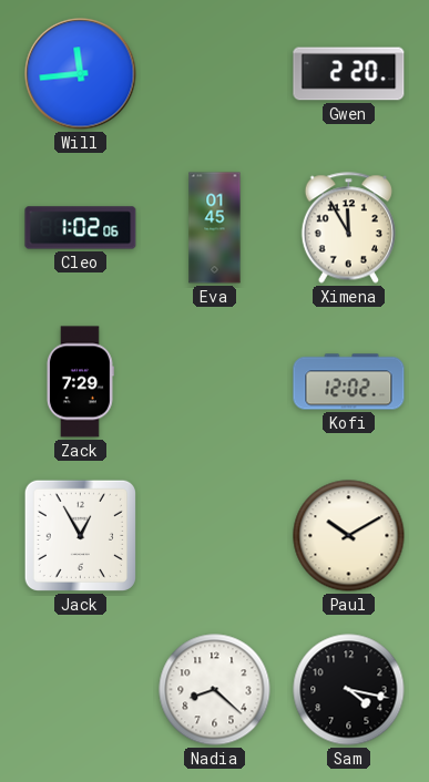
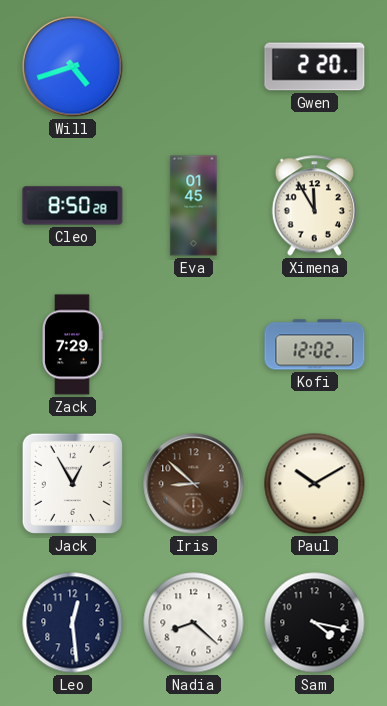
Will: 11:44 -> 4:42
Cleo: 1:02 -> 8:50
Iris: none -> 8:52
Leo: none -> 12:29
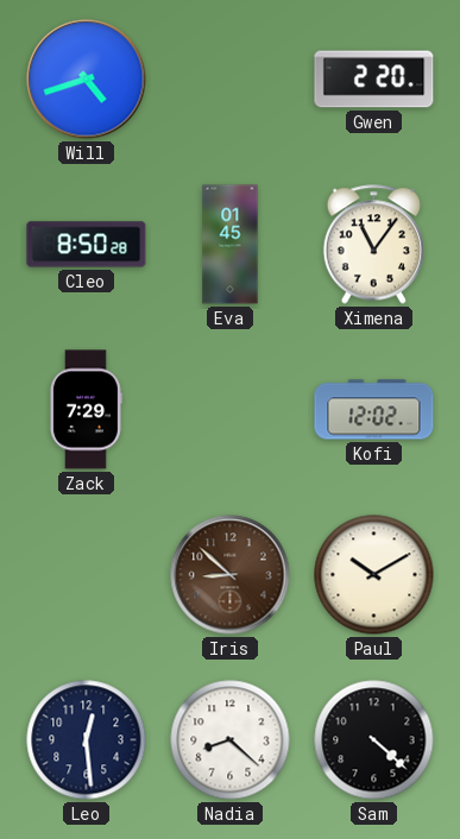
Ximena: 11:55 -> 11:06
Jack: 12:55 -> none
Sam: 4:17 -> 4:22
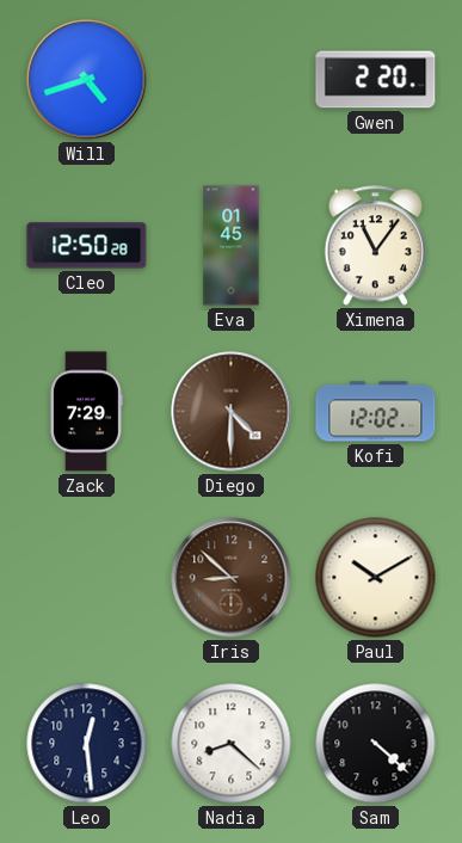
Cleo: 8:50 -> 12:50
Diego: none -> 4:30
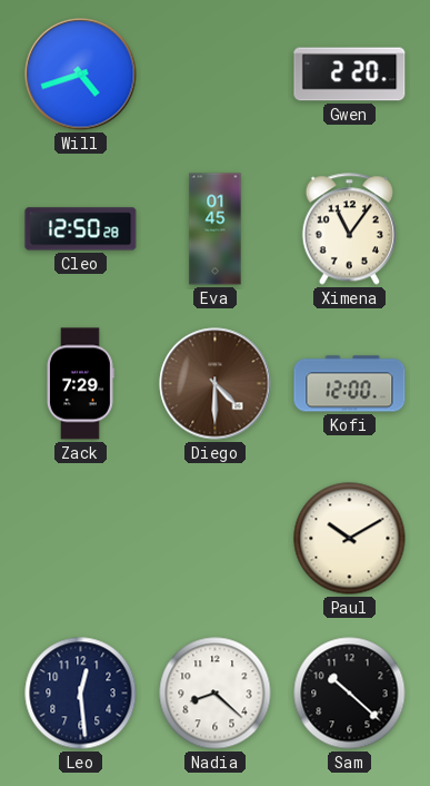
Kofi: 12:02 -> 12:00
Iris: 8:52 -> none
Sam: 4:22 -> 10:22
